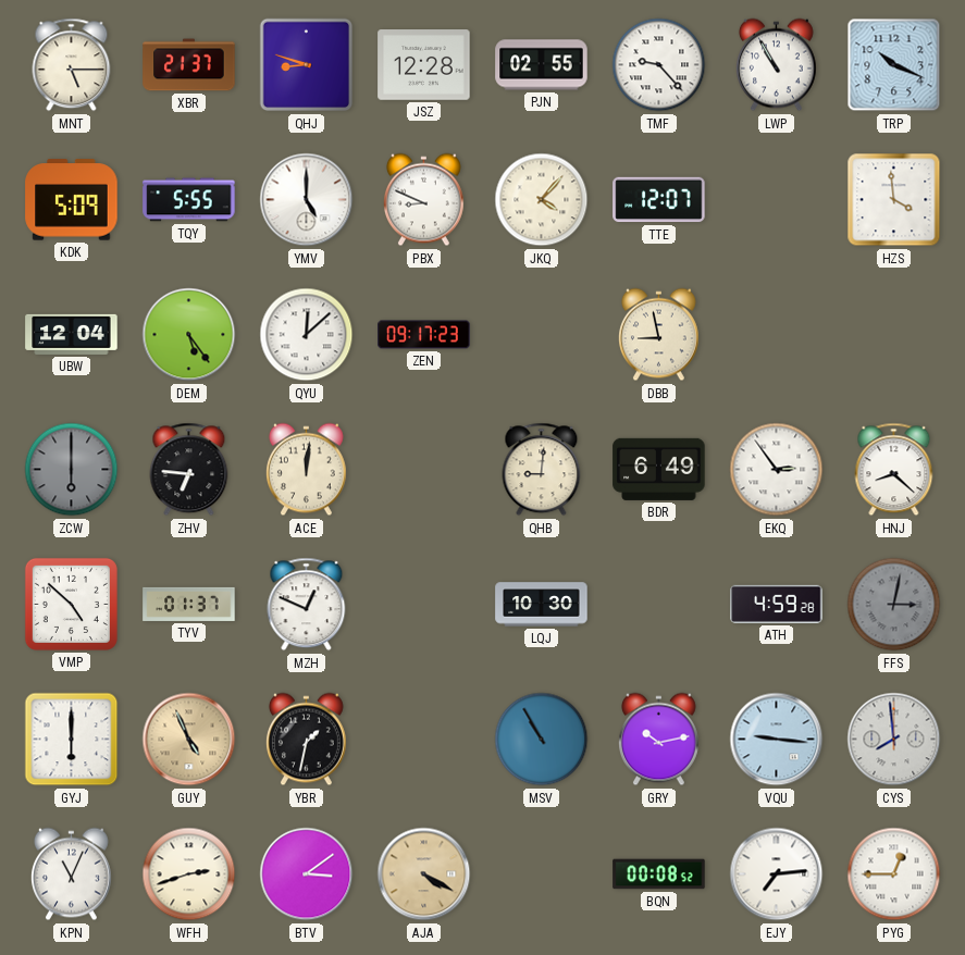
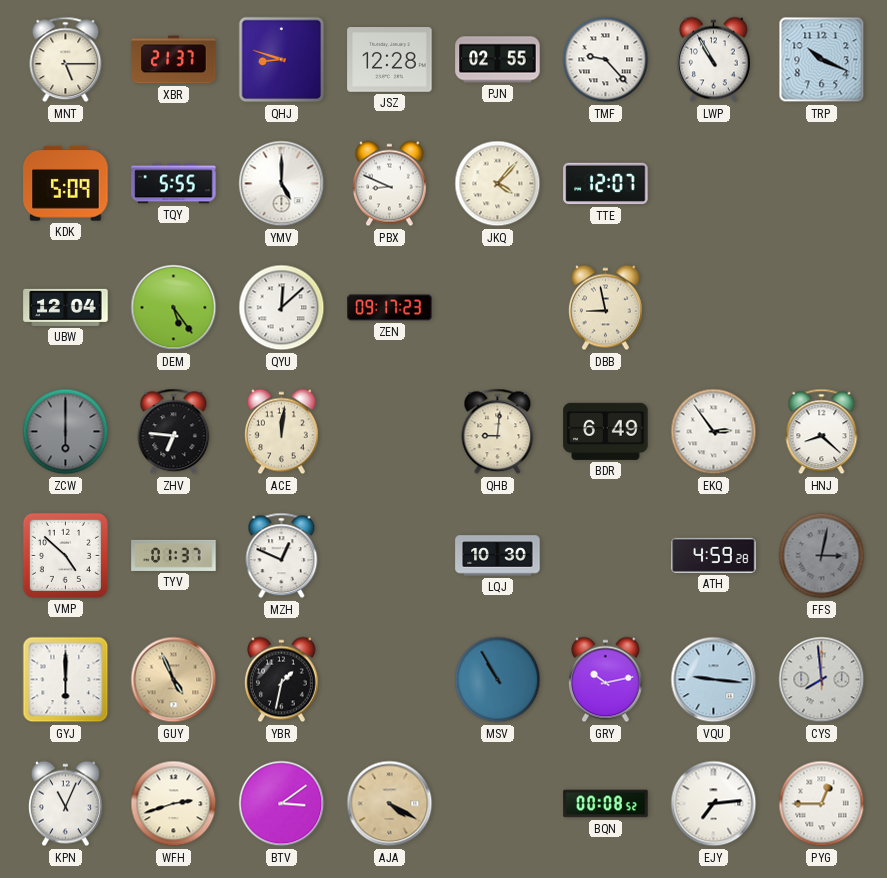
HZS: 3:59 -> none
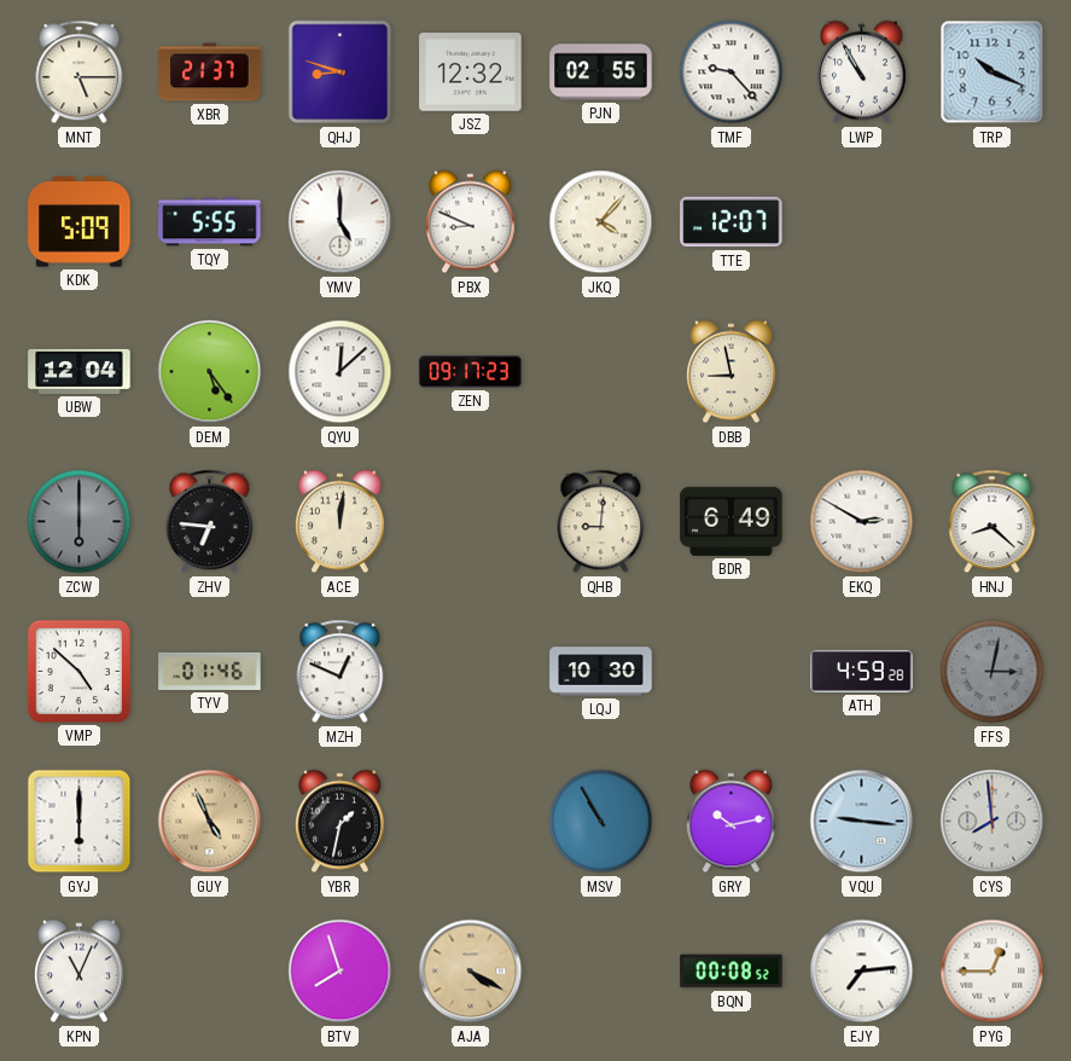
JSZ: 12:28 -> 12:32
EKQ: 2:54 -> 2:50
TYV: 01:37 -> 01:46
WFH: 2:42 -> none
BTV: 3:09 -> 7:57
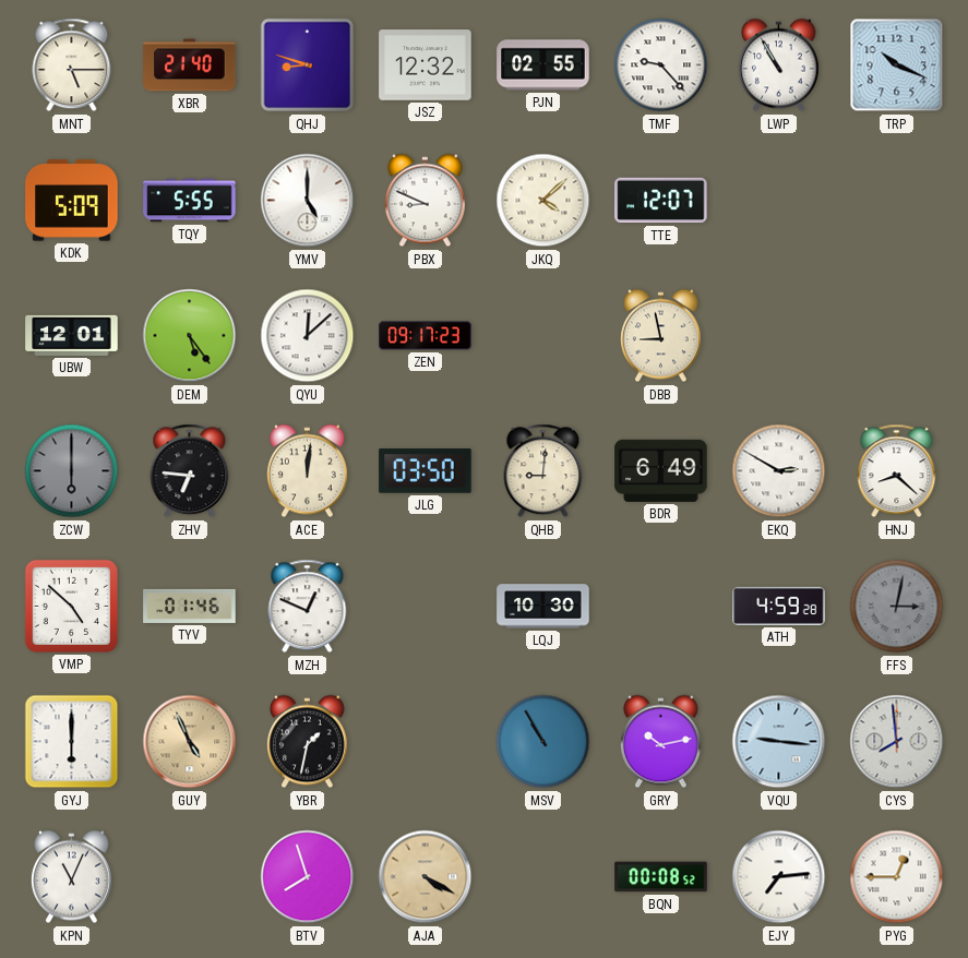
XBR: 21:37 -> 21:40
JKQ: 4:07 -> 4:08
UBW: 12:04 -> 12:01
JLG: none -> 03:50
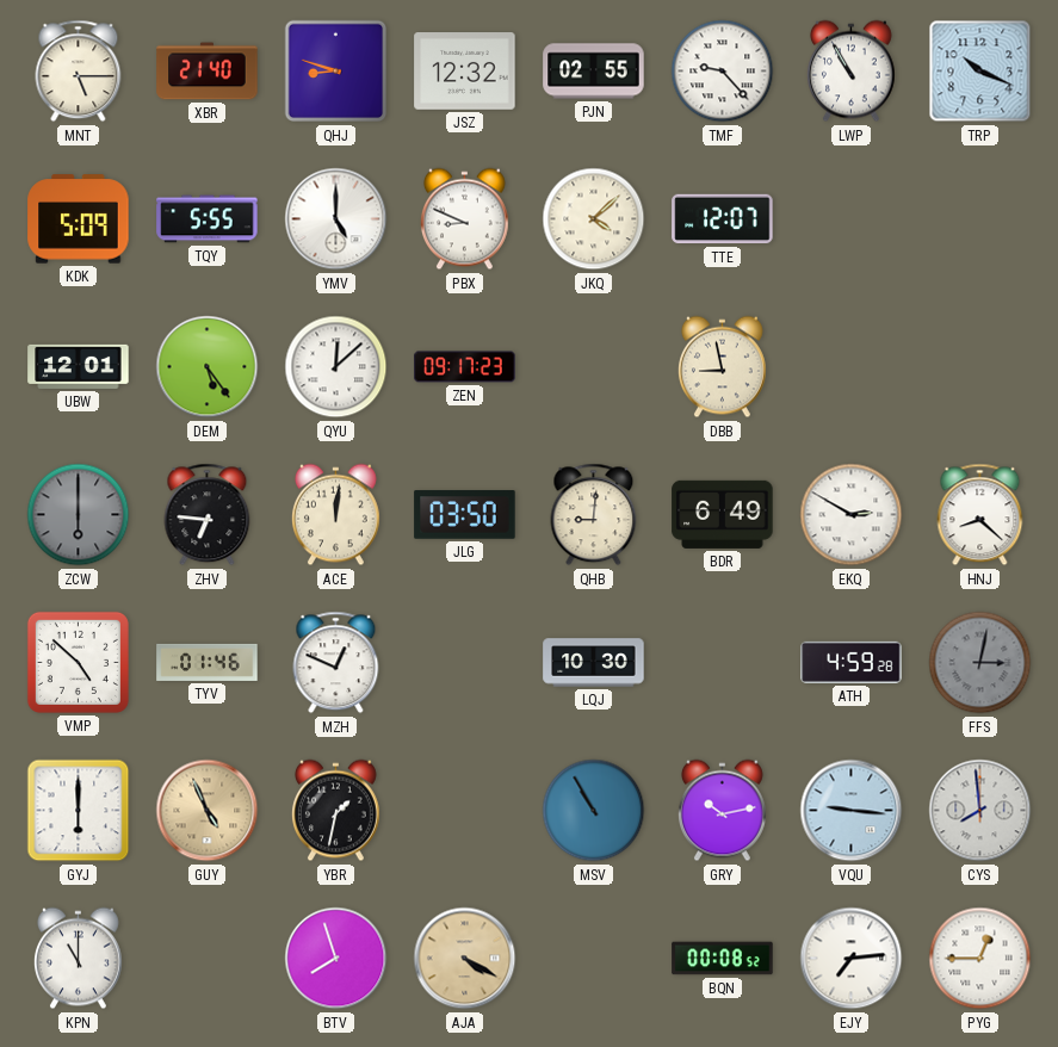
KPN: 11:04 -> 11:00
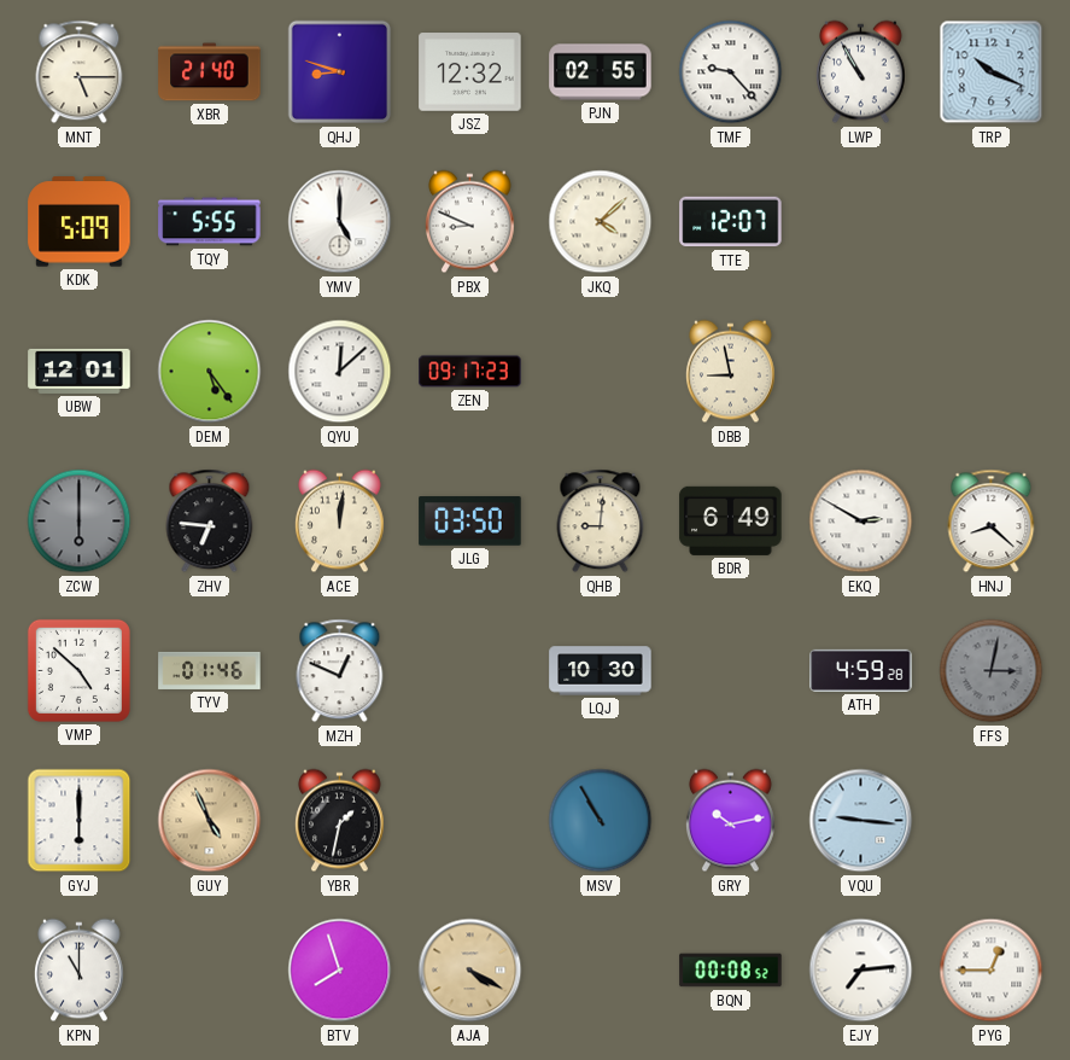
CYS: 7:59 -> none
